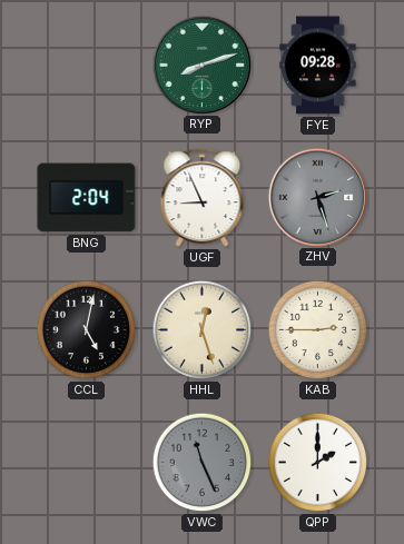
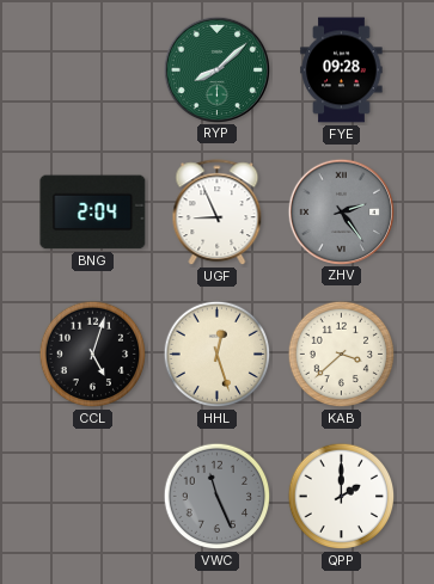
RYP: 8:12 -> 8:08
ZHV: 2:27 -> 2:24
CCL: 5:02 -> 5:03
KAB: 2:45 -> 3:38
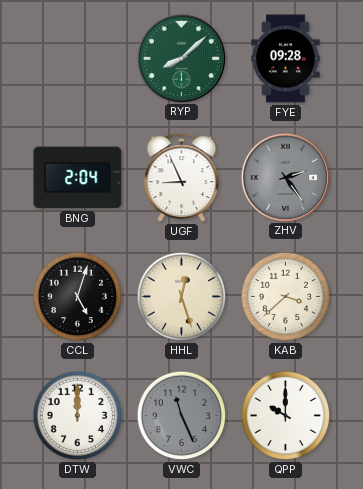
DTW: none -> 12:00
QPP: 2:00 -> 10:00
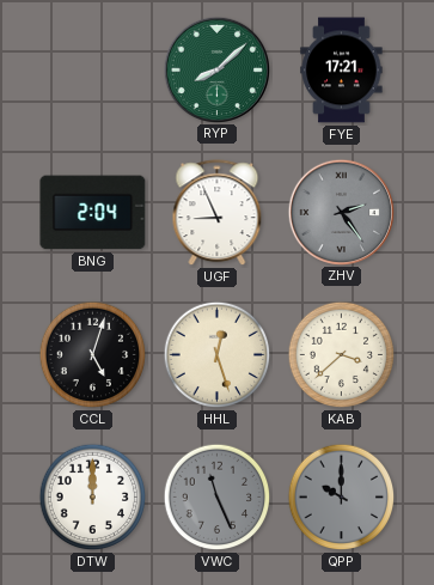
FYE: 09:28 -> 17:21
QPP dial: white -> grey
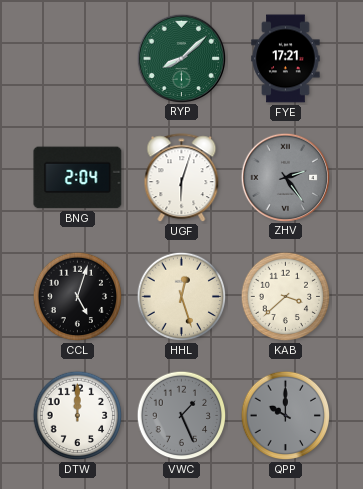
UGF: 8:56 -> 6:03
VWC: 11:26 -> 1:26
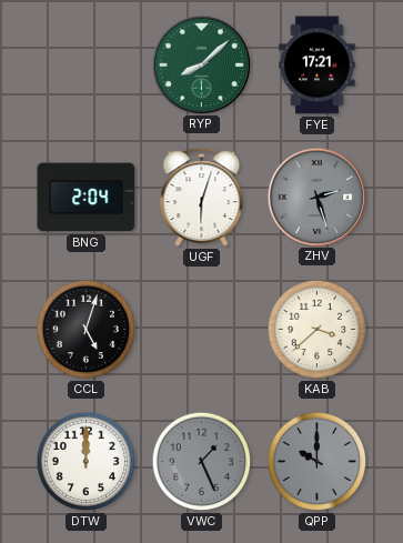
ZHV: 2:24 -> 2:27
HHL: 12:27 -> none
